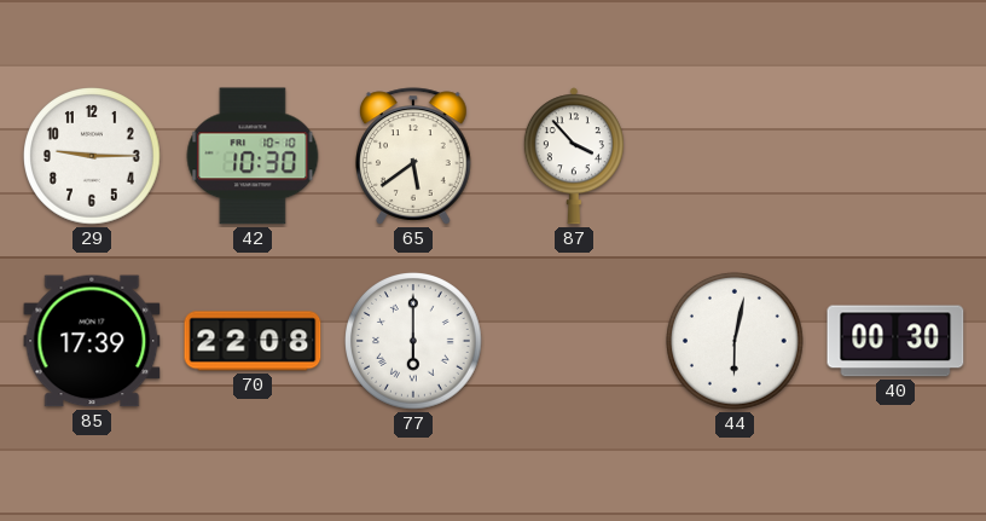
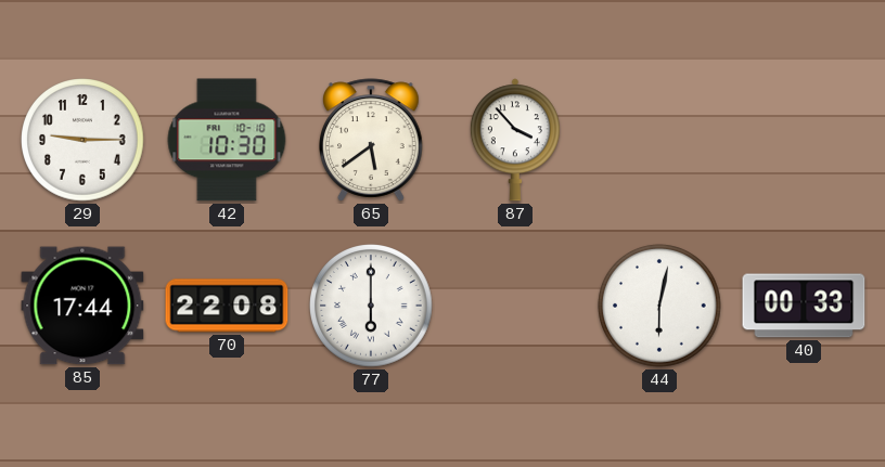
85: 17:39 -> 17:44
40: 00:30 -> 00:33
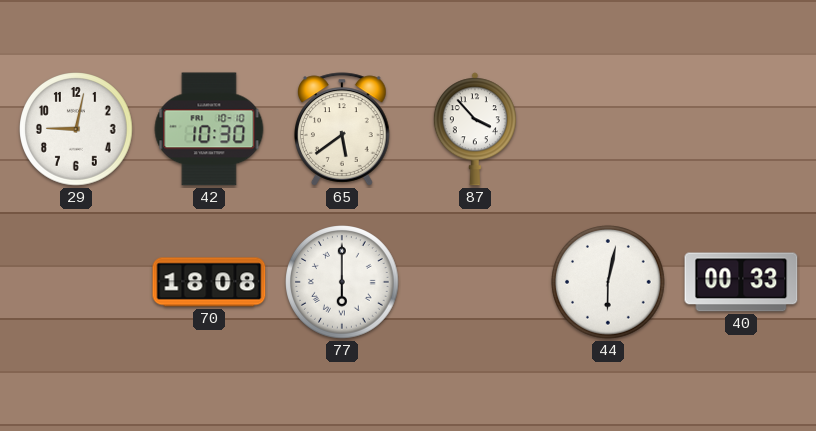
29: 9:15 -> 9:02
85: 17:44 -> none
70: 22:08 -> 18:08
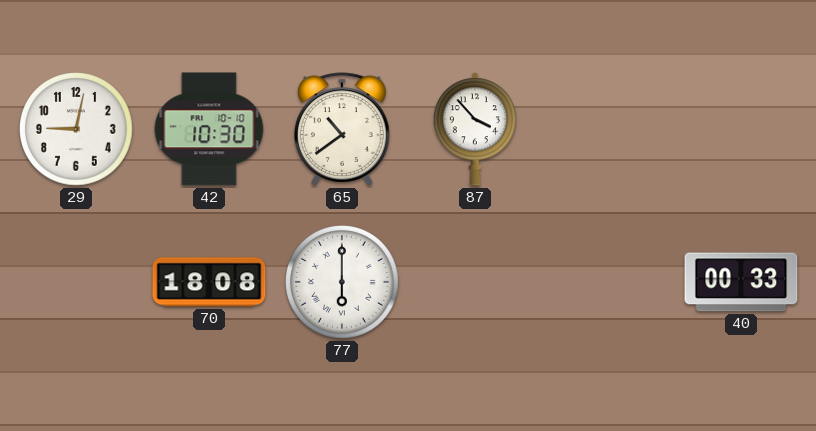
65: 5:39 -> 10:39
44: 6:02 -> none
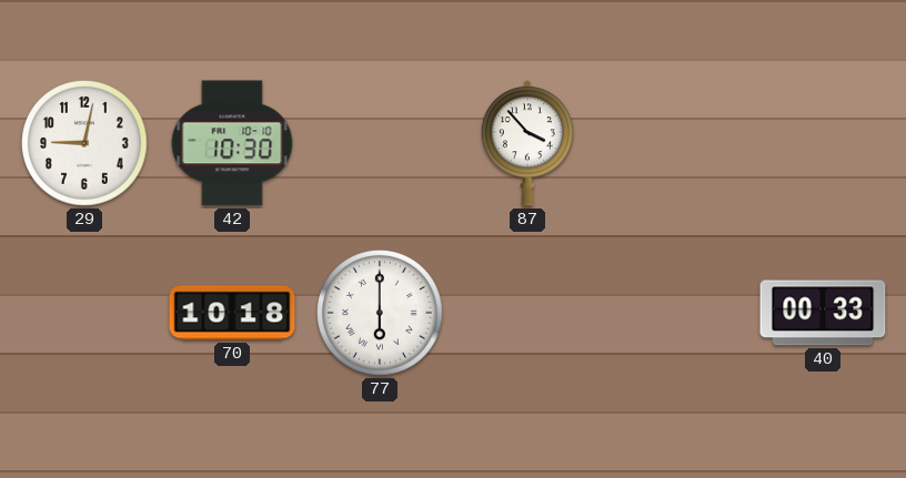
65: 10:39 -> none
70: 18:08 -> 10:18
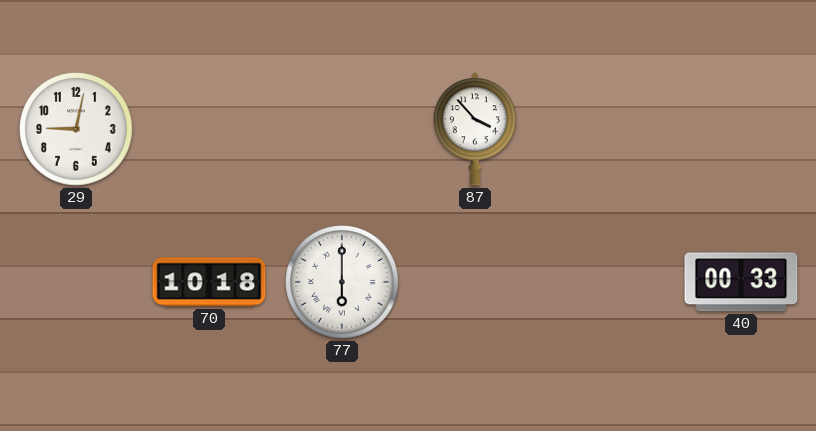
42: 10:30 -> none
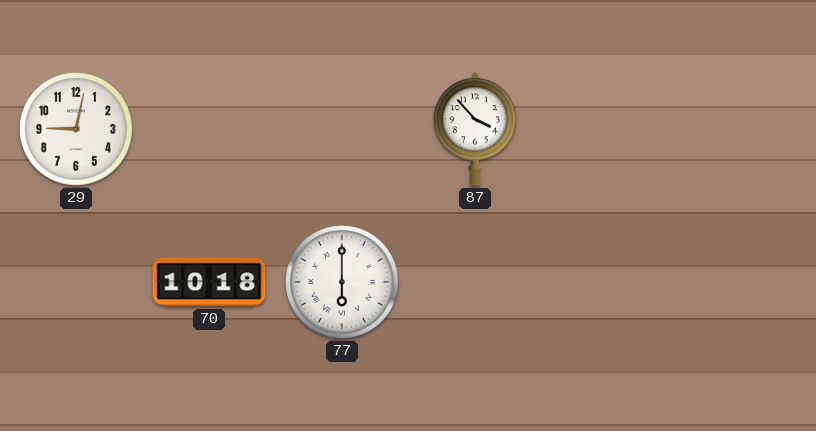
40: 00:33 -> none
